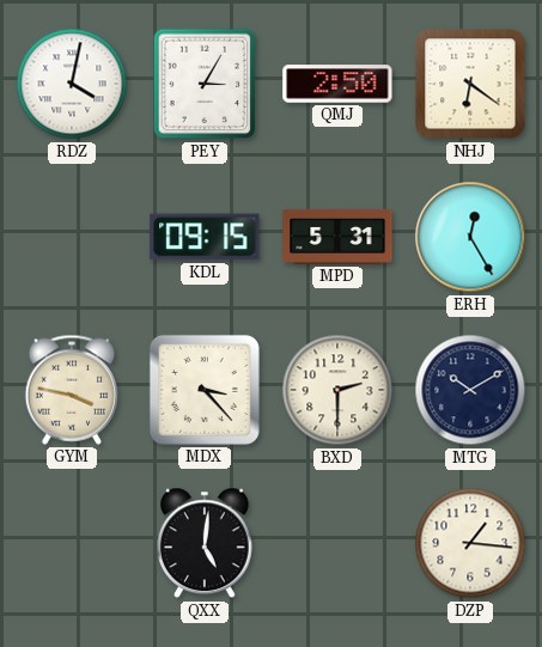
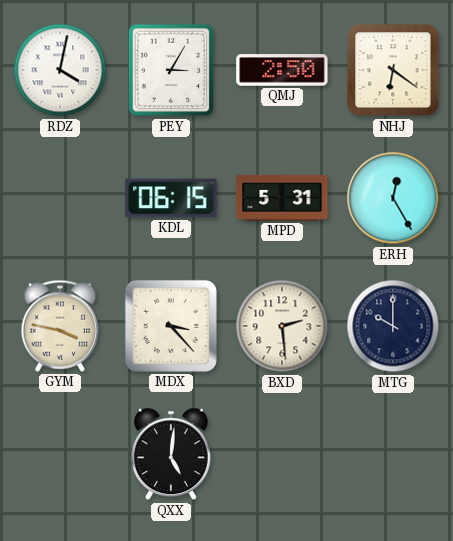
KDL: 09:15 -> 06:15
BXD: 2:30 -> 2:29
MTG: 10:10 -> 10:00
DZP: 1:16 -> none
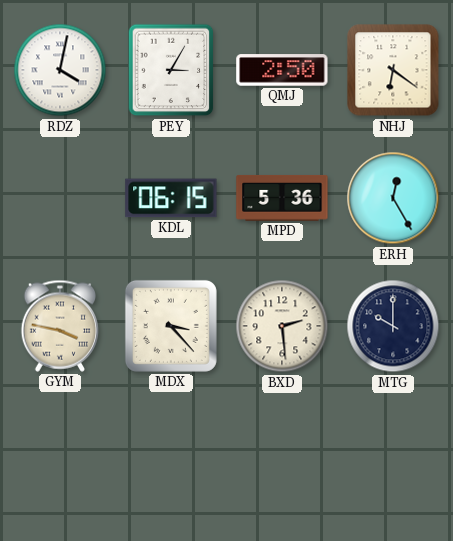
MPD: 5:31 -> 5:36
QXX: 5:01 -> none
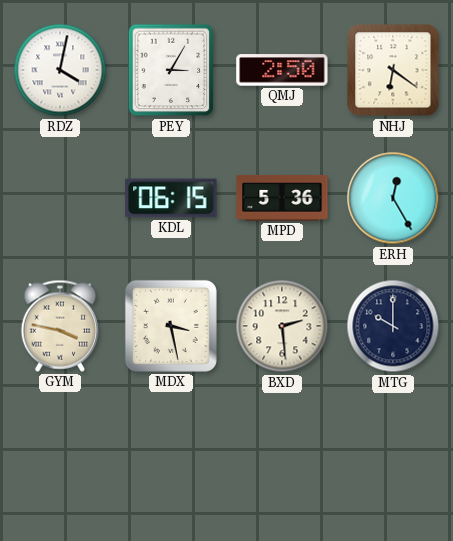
MDX: 3:23 -> 3:28
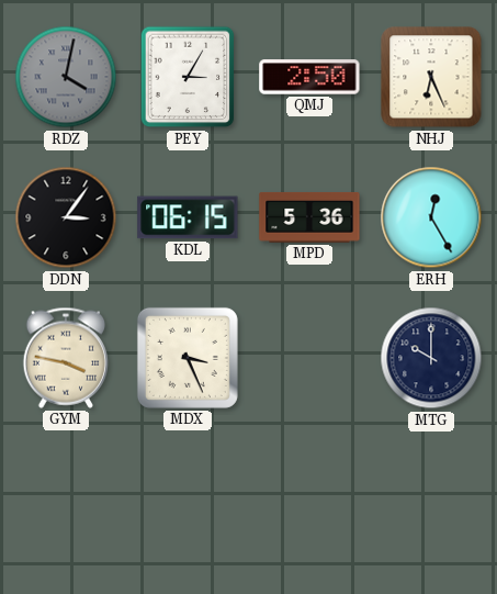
RDZ dial: white -> grey
NHJ: 6:21 -> 6:26
DDN: none -> 3:06
MDX: 3:28 -> 3:26
BXD: 2:29 -> none
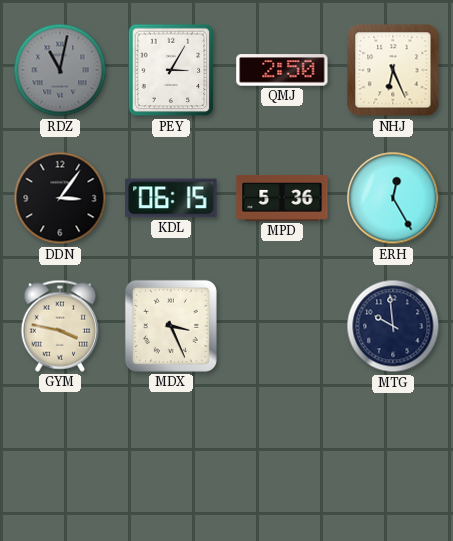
RDZ: 4:02 -> 11:02
MTG: 10:00 -> 9:59
